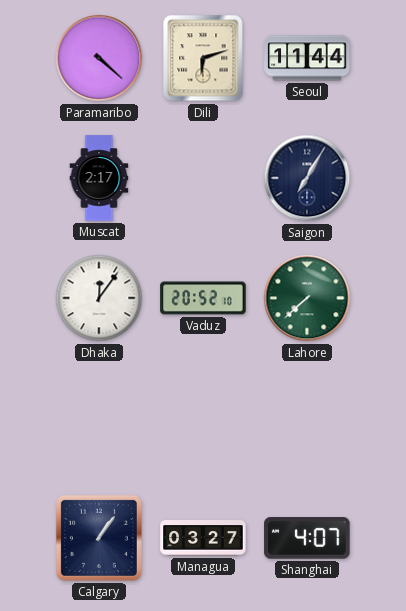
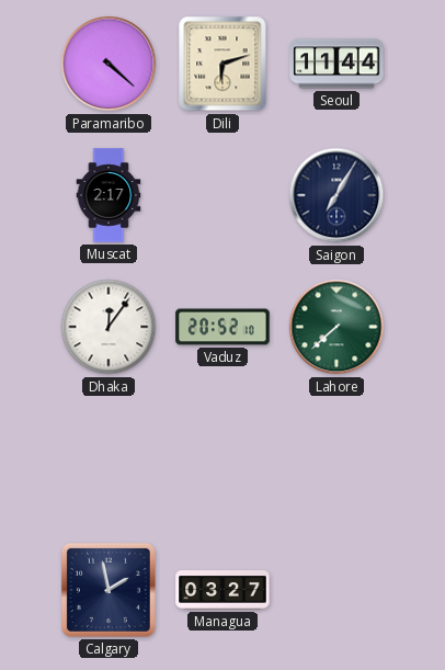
Calgary: 1:06 -> 1:58
Shanghai: 4:07 -> none
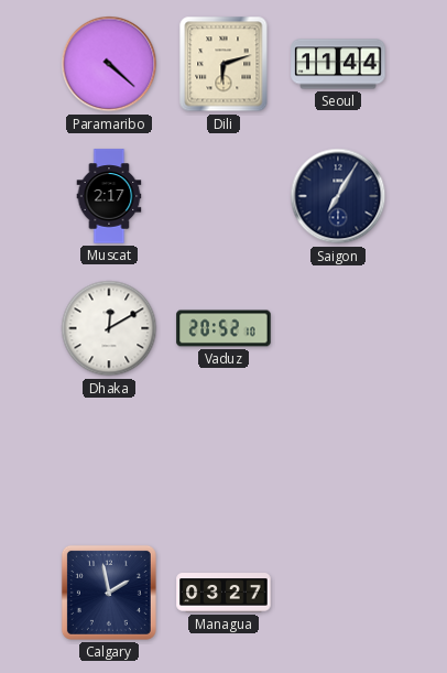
Dhaka: 12:06 -> 12:10
Lahore: 7:38 -> none
